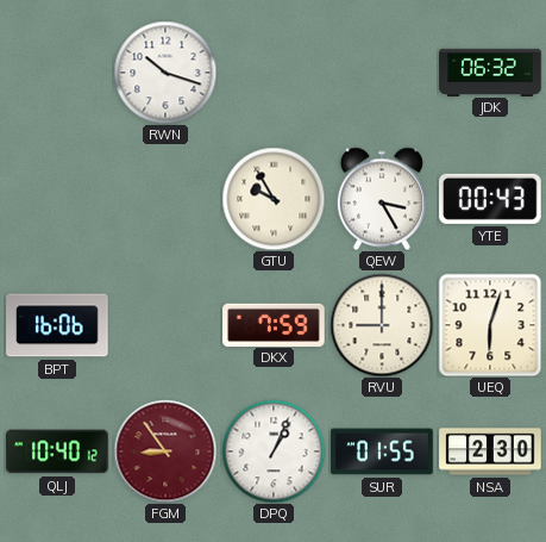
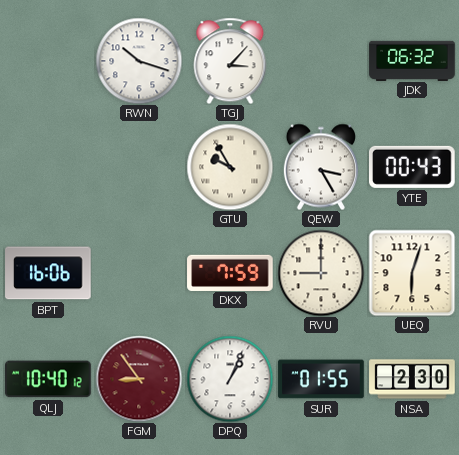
TGJ: none -> 3:07
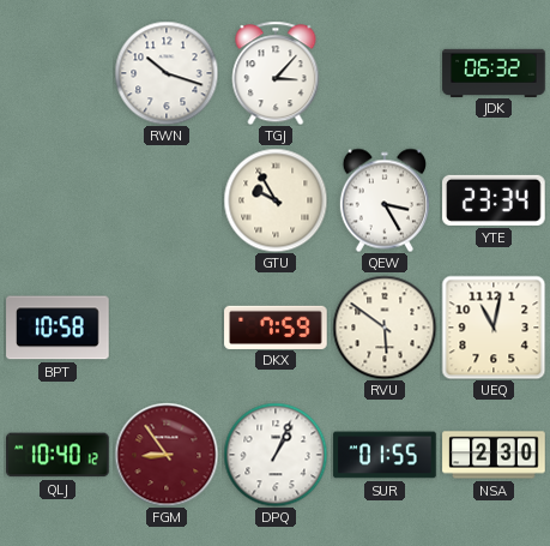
YTE: 00:43 -> 23:34
BPT: 16:06 -> 10:58
RVU: 9:00 -> 5:51
UEQ: 6:03 -> 11:02
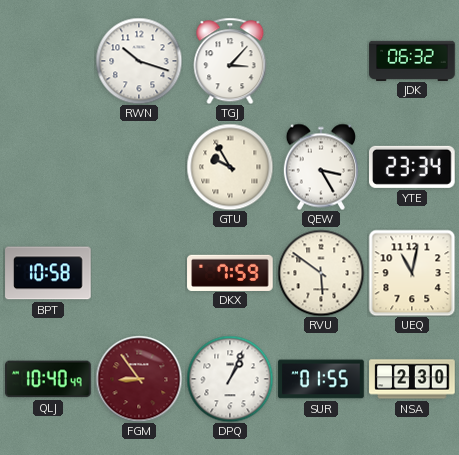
QLJ: 10:40:12 -> 10:40:49
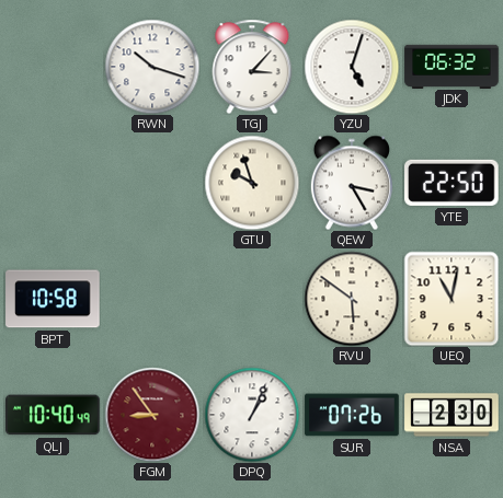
YZU: none -> 5:03
GTU: 9:55 -> 9:57
YTE: 23:34 -> 22:50
DKX: 7:59 -> none
SUR: 01:55 -> 07:26
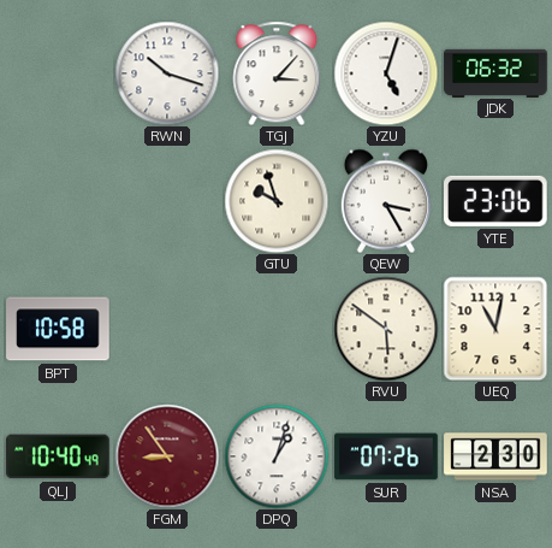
YTE: 22:50 -> 23:06
DPQ: 1:04 -> 1:03
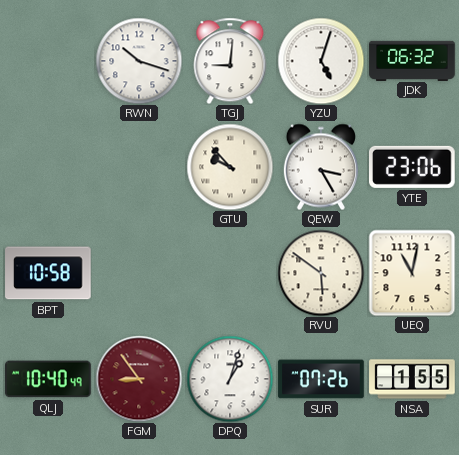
TGJ: 3:07 -> 9:01
GTU: 9:57 -> 9:53
NSA: 2:30 -> 1:55
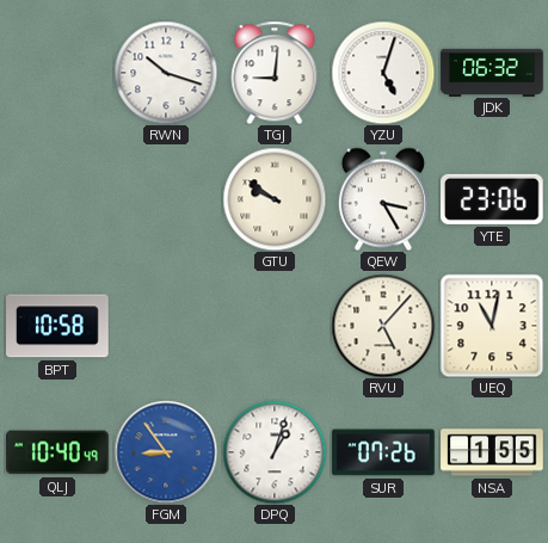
GTU: 9:53 -> 9:51
RVU: 5:51 -> 5:07
FGM dial: burgundy -> blue
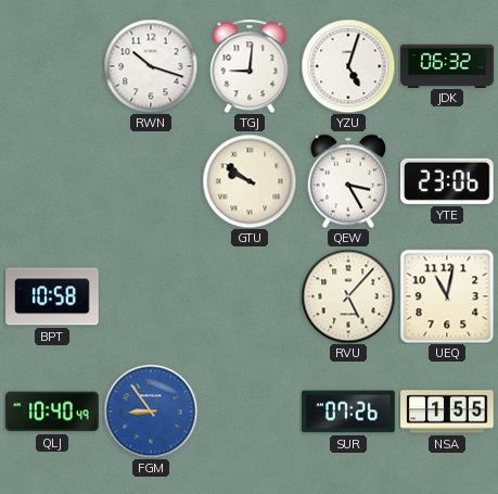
DPQ: 1:03 -> none
